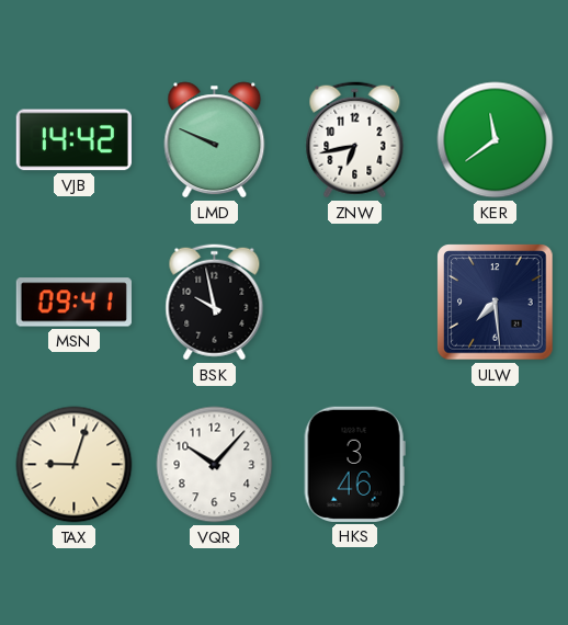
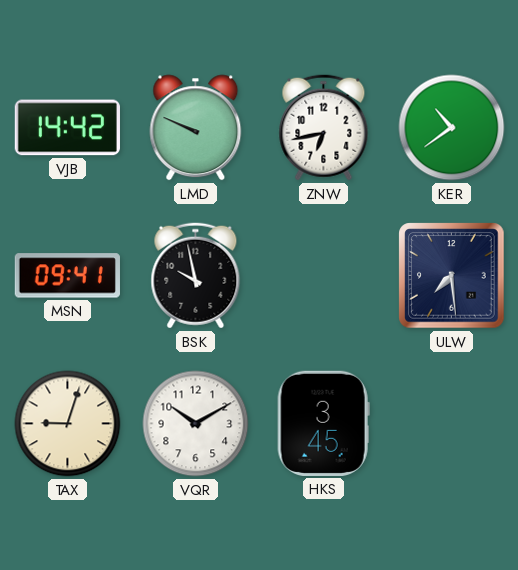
KER: 11:39 -> 10:39
VQR: 10:07 -> 10:10
HKS: 3:46 -> 3:45
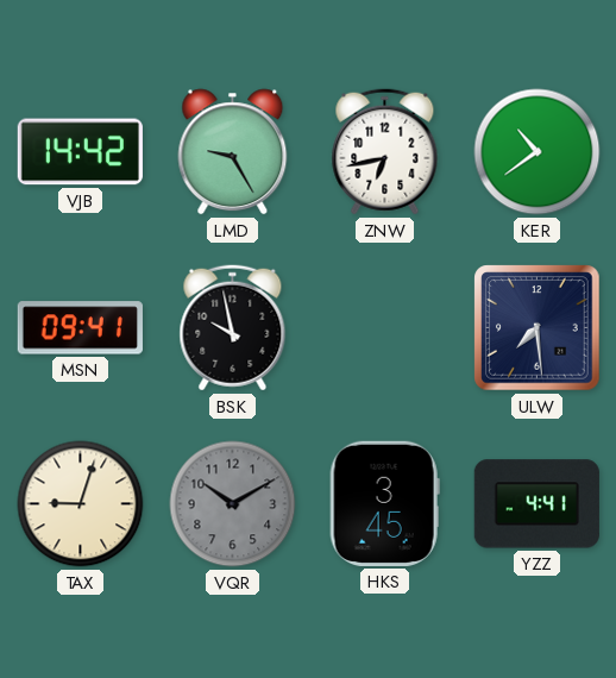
LMD: 9:49 -> 9:25
VQR dial: white -> grey
YZZ: none -> 4:41
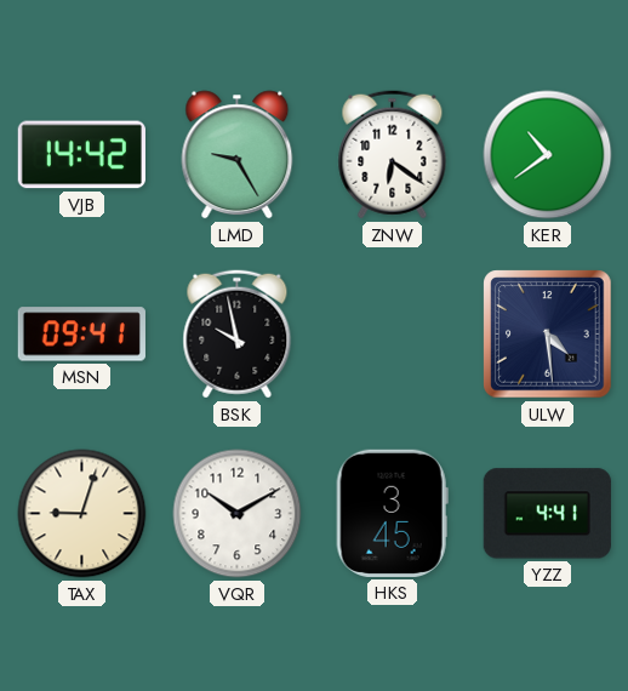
ZNW: 6:43 -> 6:21
ULW: 7:29 -> 4:29
VQR dial: grey -> white
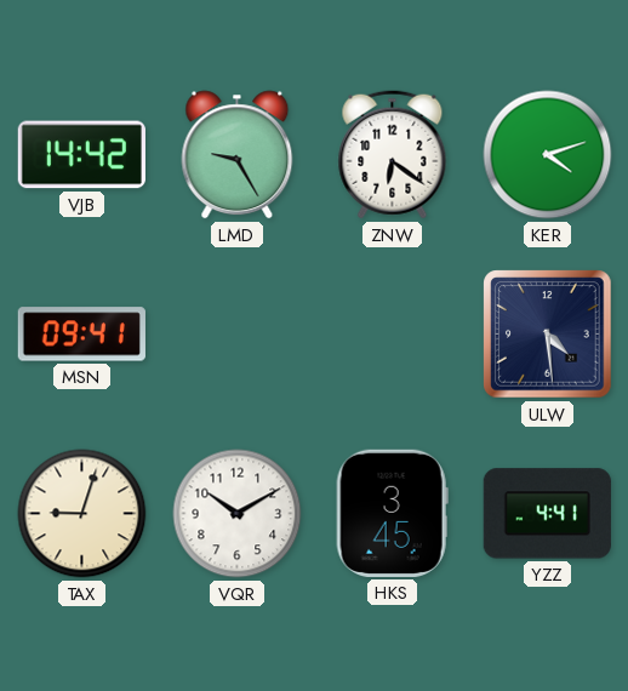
KER: 10:39 -> 4:12
BSK: 9:58 -> none
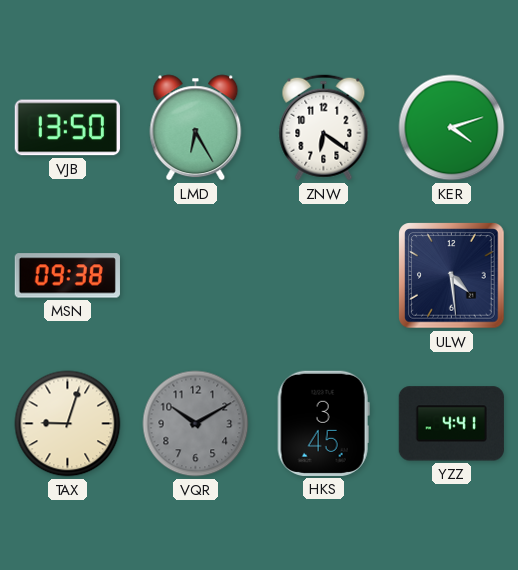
VJB: 14:42 -> 13:50
LMD: 9:25 -> 6:25
MSN: 09:41 -> 09:38
VQR dial: white -> grey
